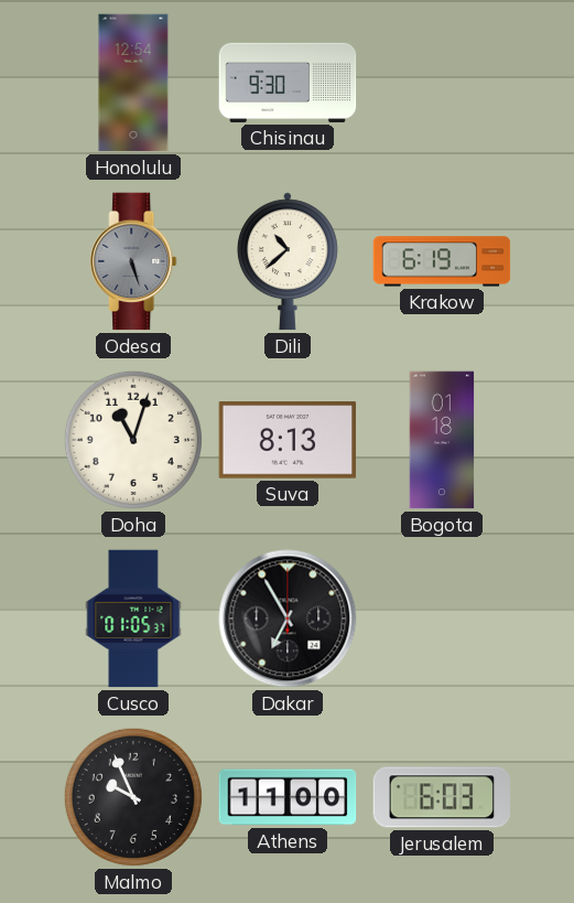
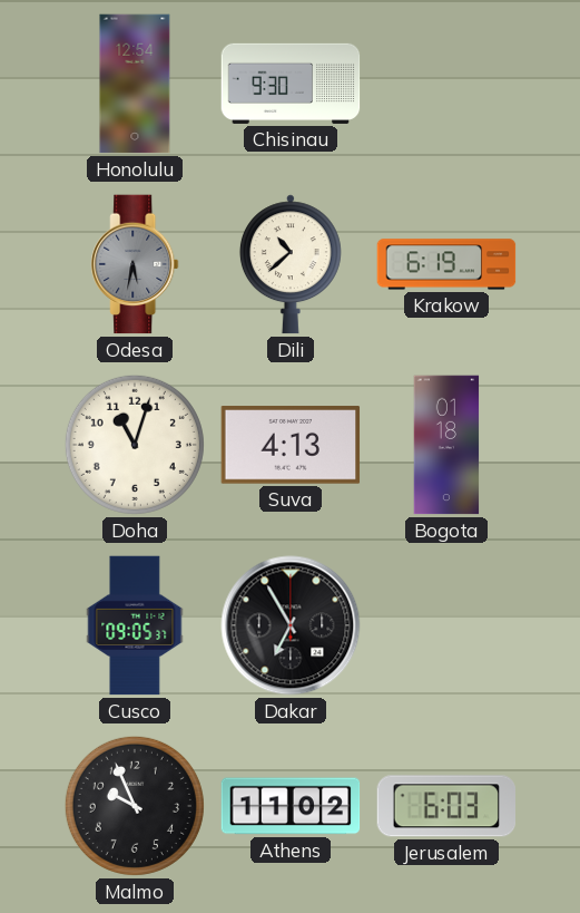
Odesa: 5:27 -> 5:32
Suva: 8:13 -> 4:13
Cusco: 01:05 -> 09:05
Athens: 11:00 -> 11:02
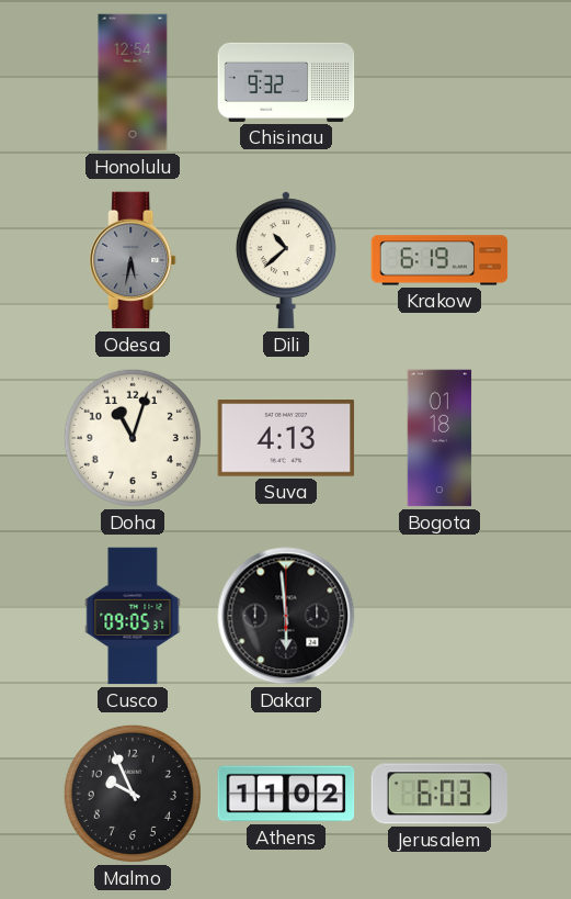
Chisinau: 9:30 -> 9:32
Dakar: 6:55 -> 5:59
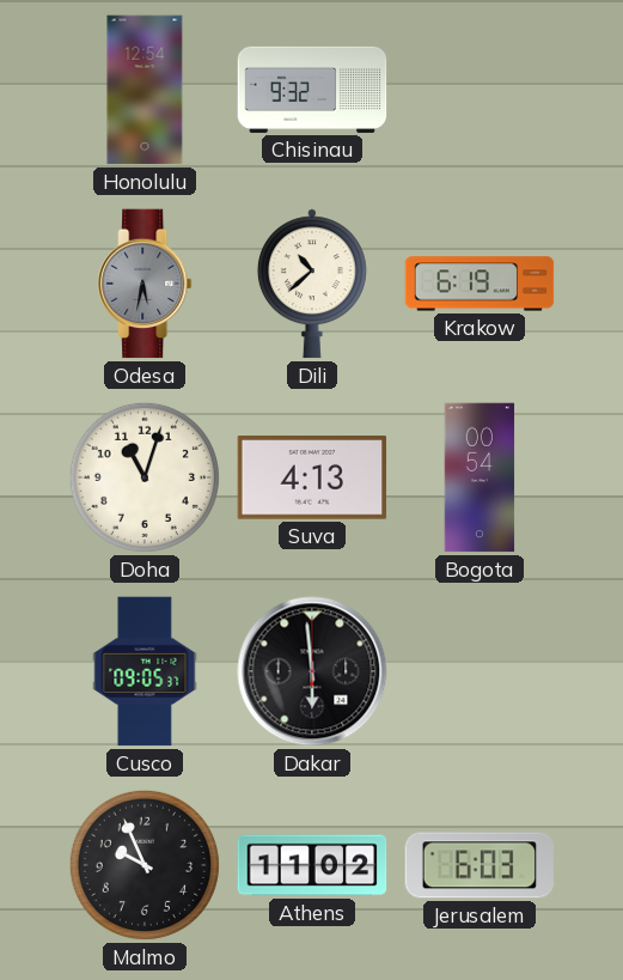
Bogota: 01:18 -> 00:54
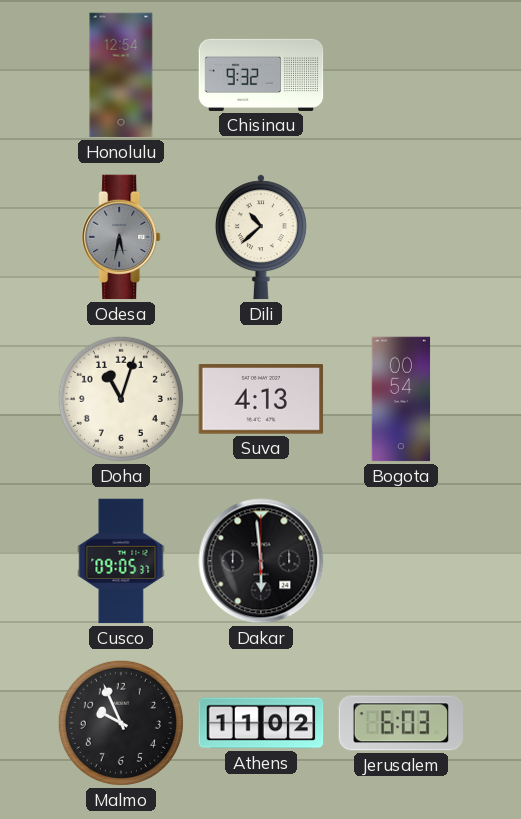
Krakow: 6:19 -> none
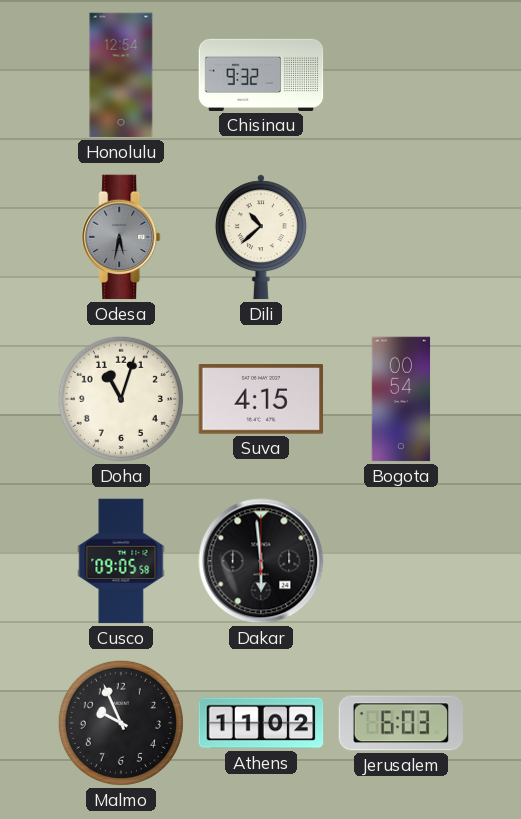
Suva: 4:13 -> 4:15
Cusco: 09:05:37 -> 09:05:58
